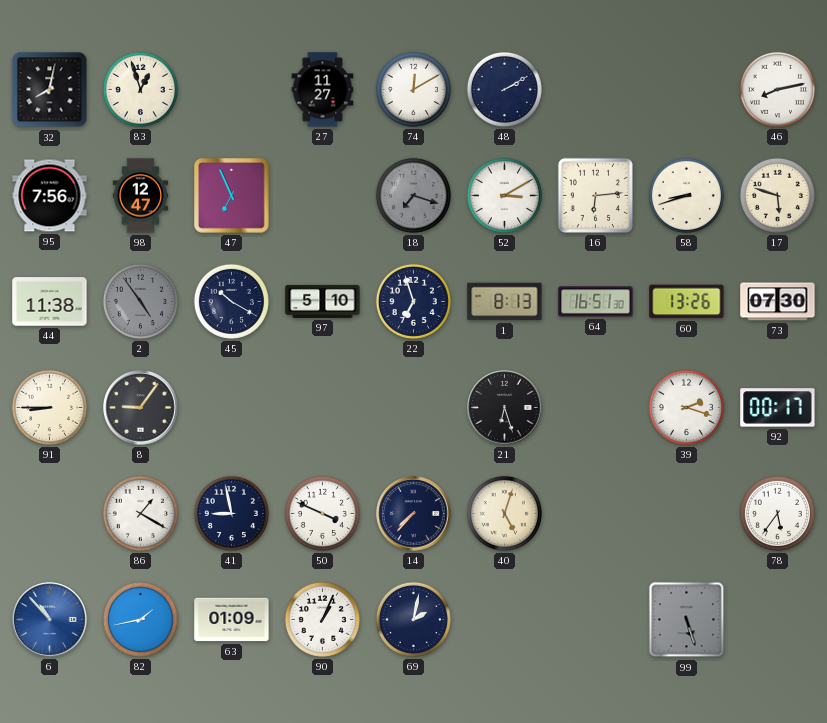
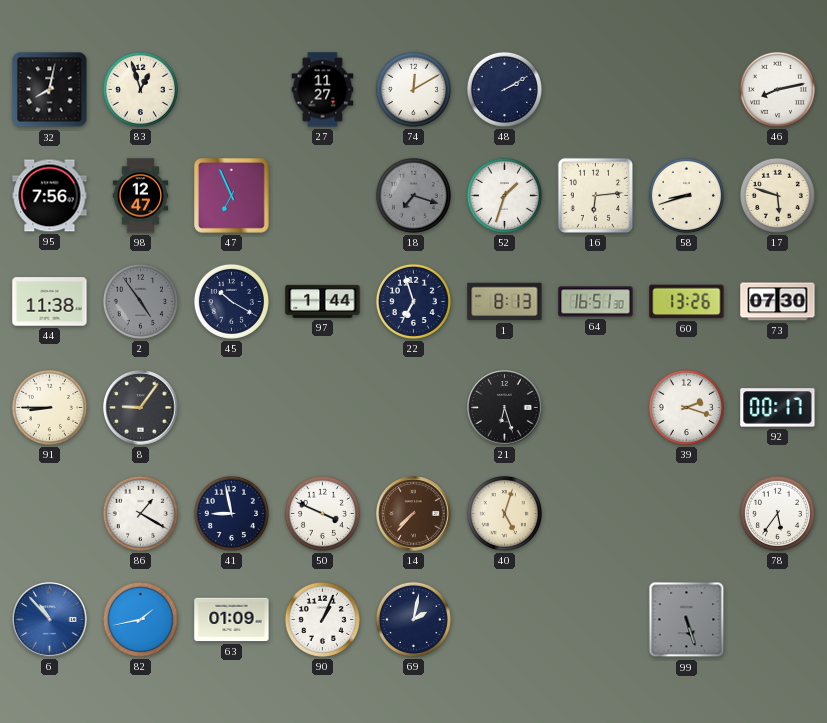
52: 3:10 -> 1:33
97: 5:10 -> 1:44
14 dial: navy -> brown
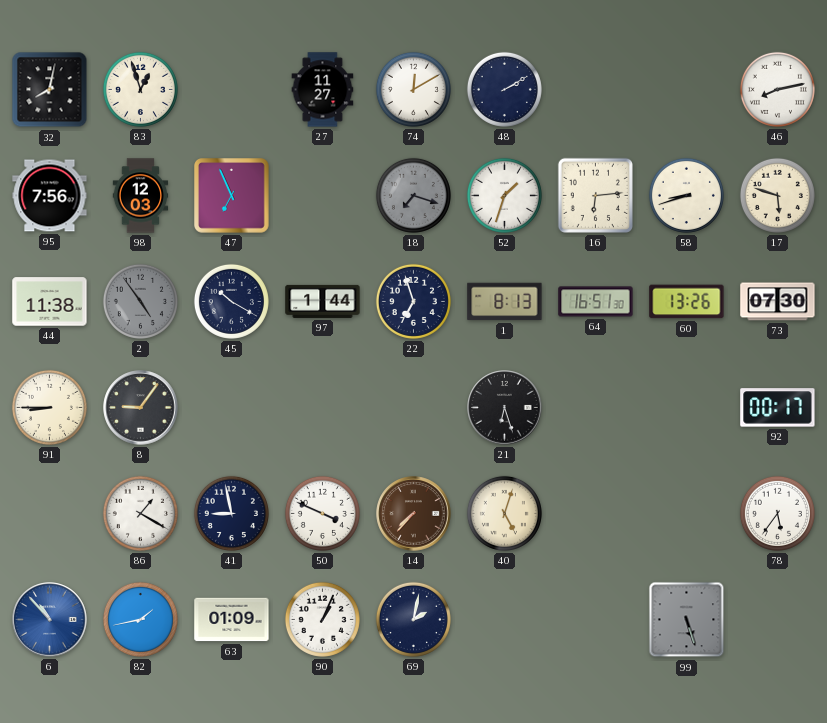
98: 12:47 -> 12:03
39: 2:18 -> none
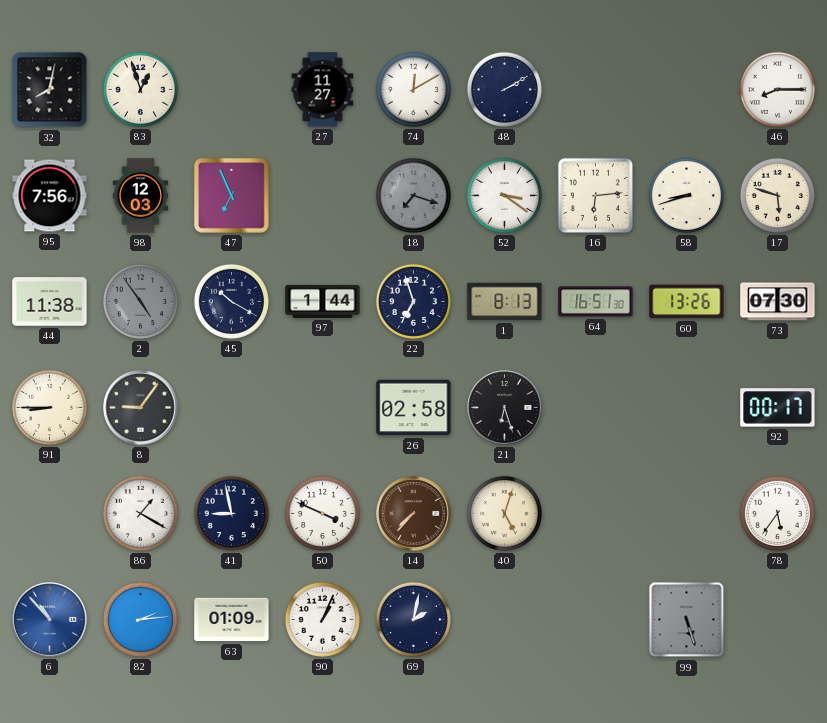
46: 8:13 -> 8:15
52: 1:33 -> 3:21
26: none -> 02:58
82: 1:43 -> 2:14
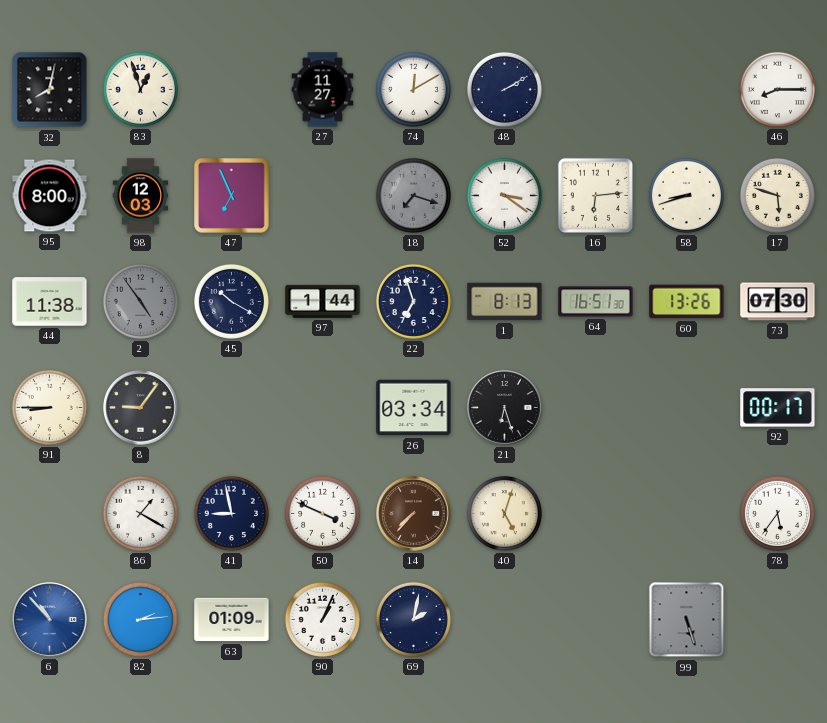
95: 7:56 -> 8:00
26: 02:58 -> 03:34
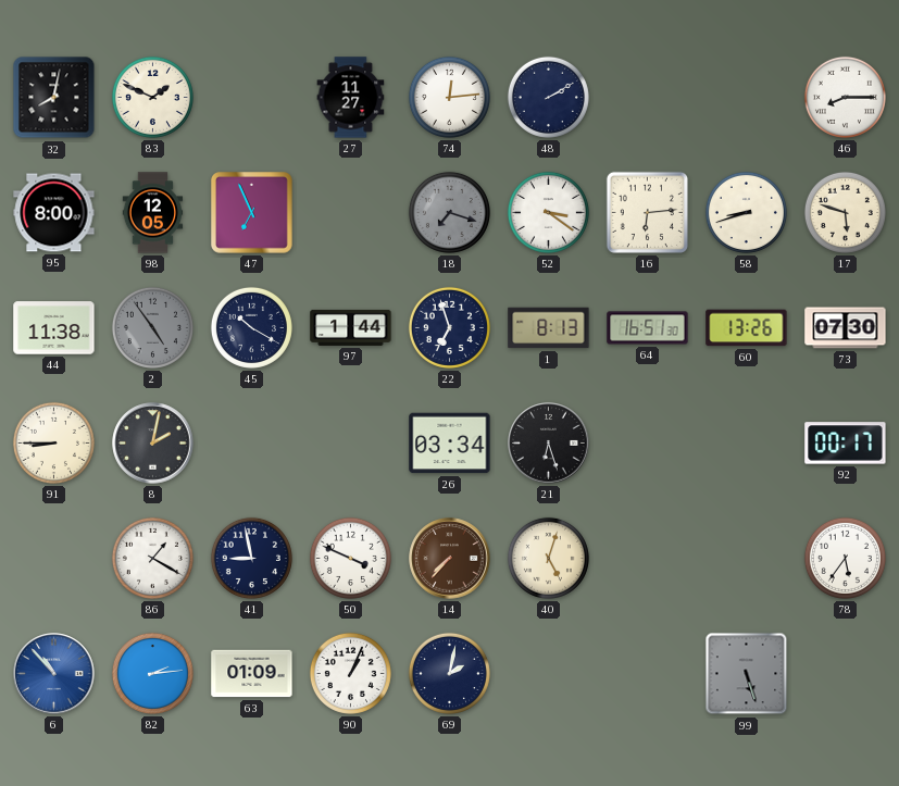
83: 12:57 -> 1:49
74: 12:10 -> 12:14
98: 12:03 -> 12:05
8: 9:06 -> 2:02
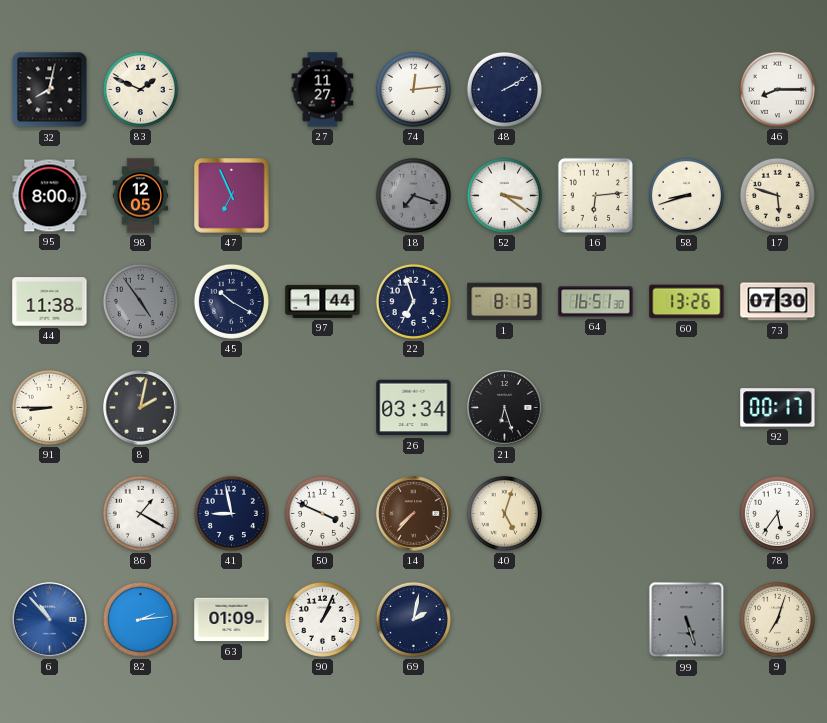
9: none -> 7:03
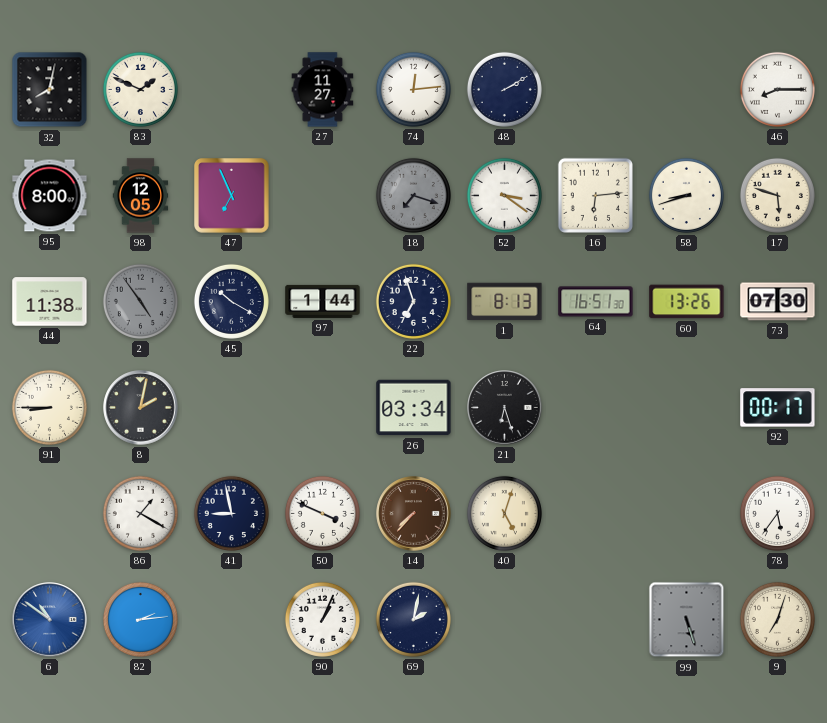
6: 10:53 -> 10:51
63: 01:09 -> none
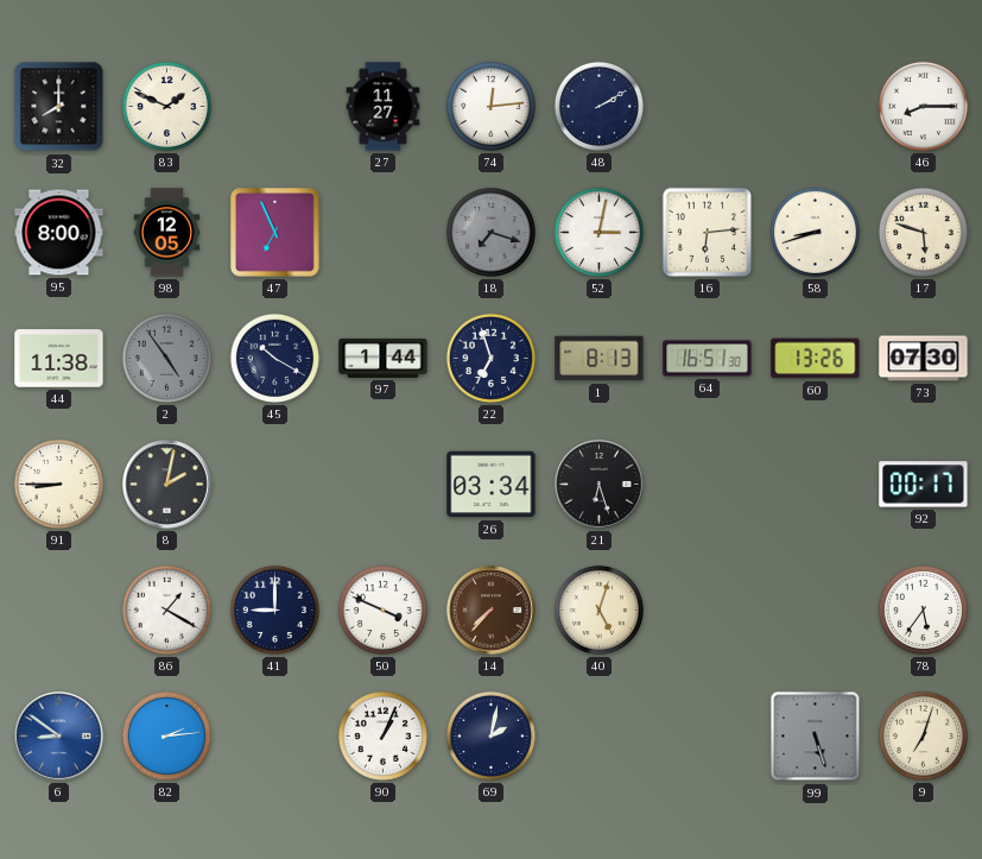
32: 8:02 -> 8:00
52: 3:21 -> 3:02
41: 8:58 -> 9:00
6: 10:51 -> 8:51
